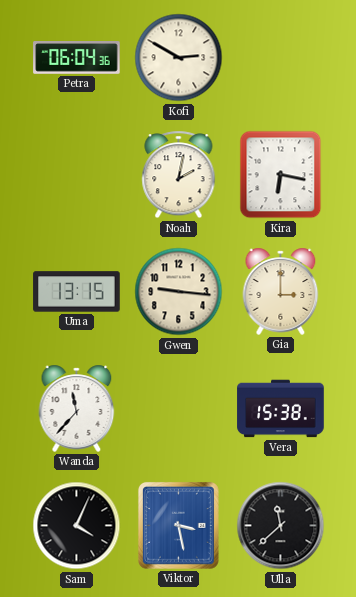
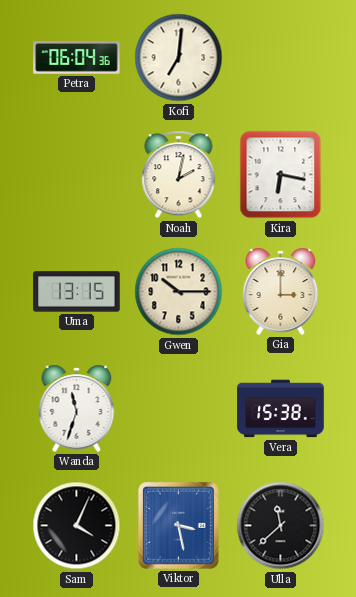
Kofi: 2:50 -> 7:01
Gwen: 9:16 -> 10:15
Wanda: 11:37 -> 11:33
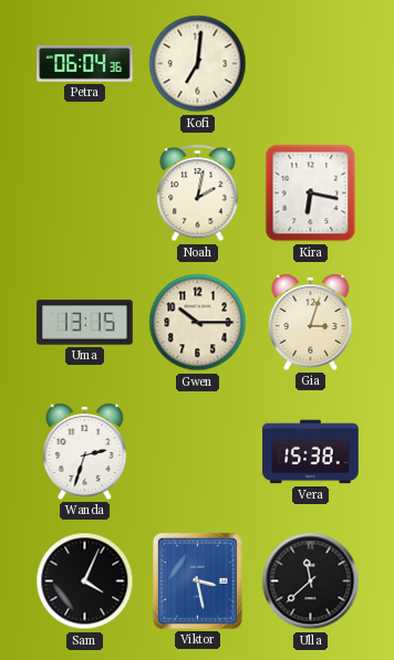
Gia: 3:00 -> 3:03
Wanda: 11:33 -> 2:33
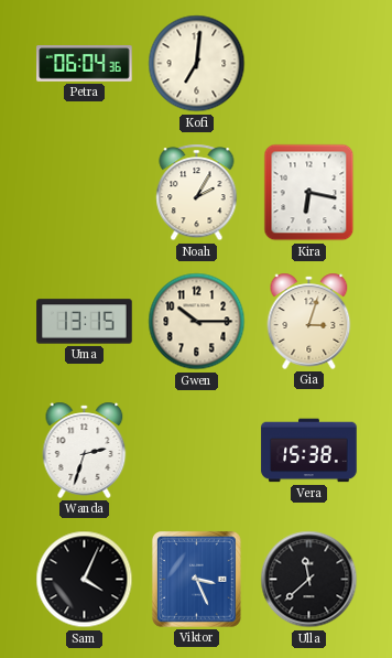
Noah: 2:02 -> 2:05
Viktor: 3:28 -> 3:26
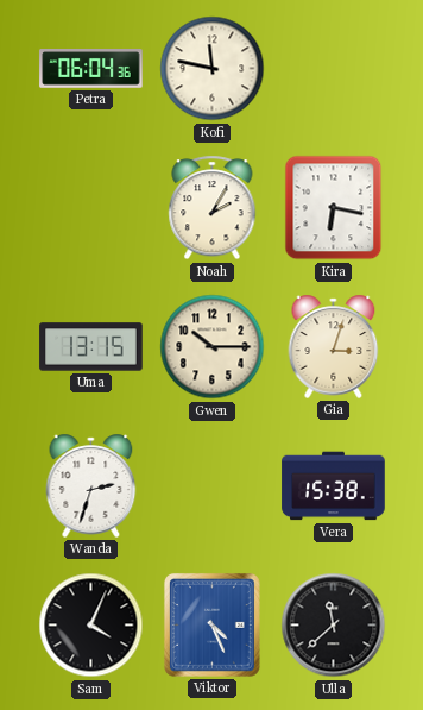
Kofi: 7:01 -> 11:47
Viktor: 3:26 -> 4:26
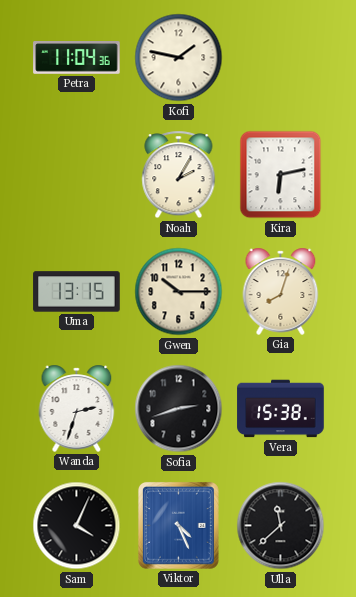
Petra: 06:04 -> 11:04
Kofi: 11:47 -> 1:47
Kira: 6:17 -> 6:13
Gia: 3:03 -> 8:03
Sofia: none -> 2:42
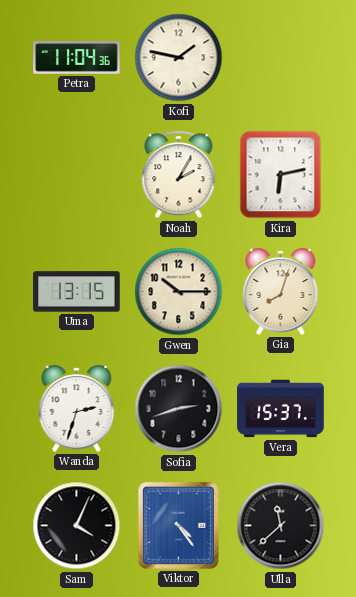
Vera: 15:38 -> 15:37
Viktor: 4:26 -> 4:24
